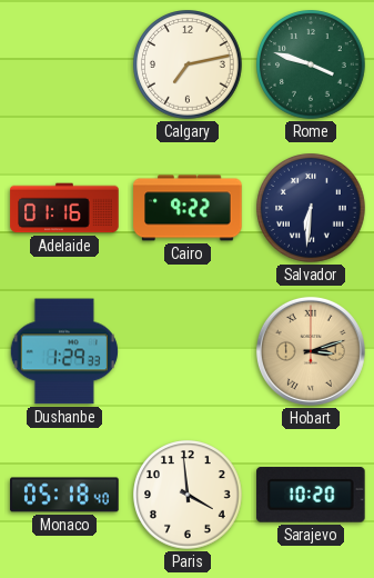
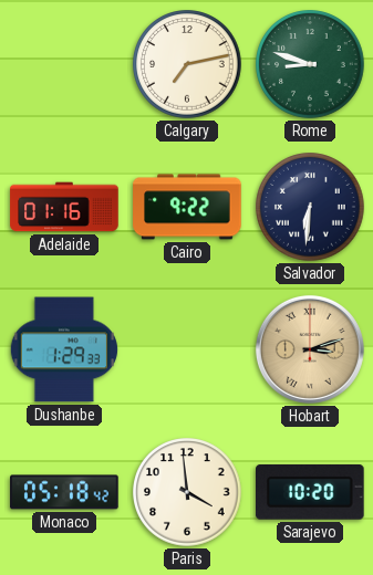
Rome: 3:48 -> 8:48
Monaco: 05:18:40 -> 05:18:42
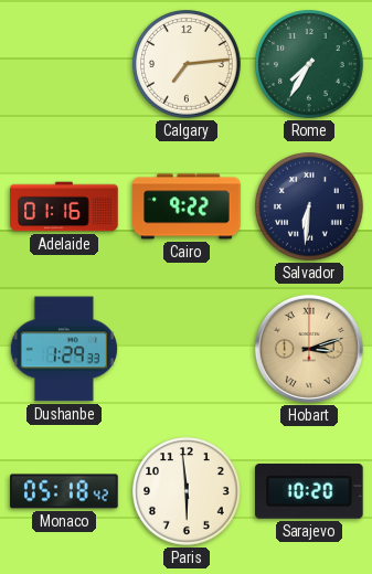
Calgary: 7:13 -> 7:14
Rome: 8:48 -> 7:35
Paris: 3:59 -> 5:59
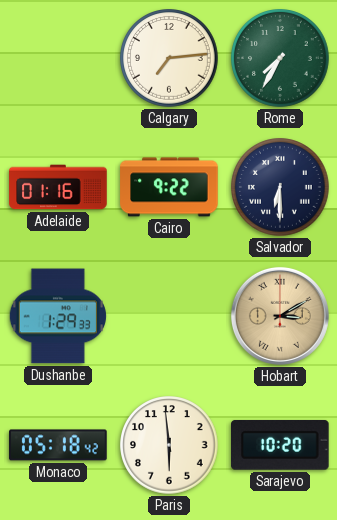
Salvador: 6:31 -> 6:30
Hobart: 3:12 -> 3:10
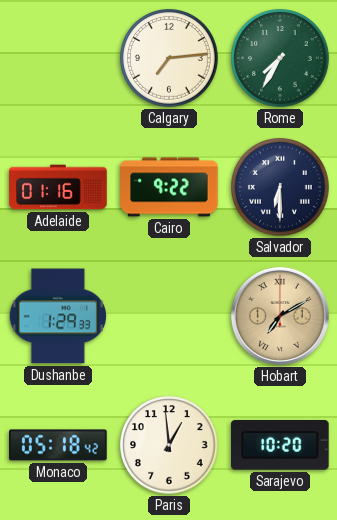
Hobart: 3:10 -> 7:10
Paris: 5:59 -> 12:59
